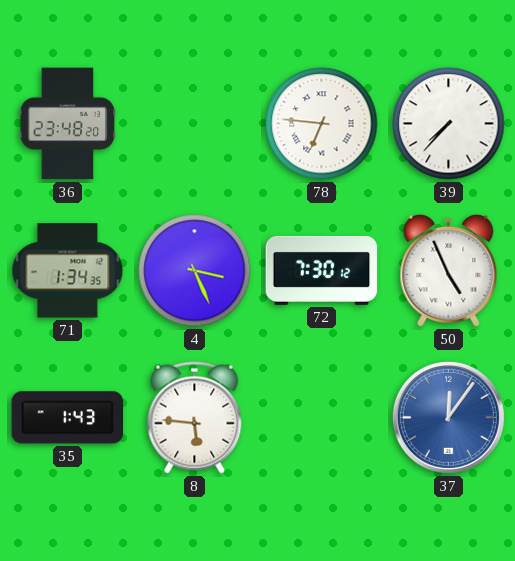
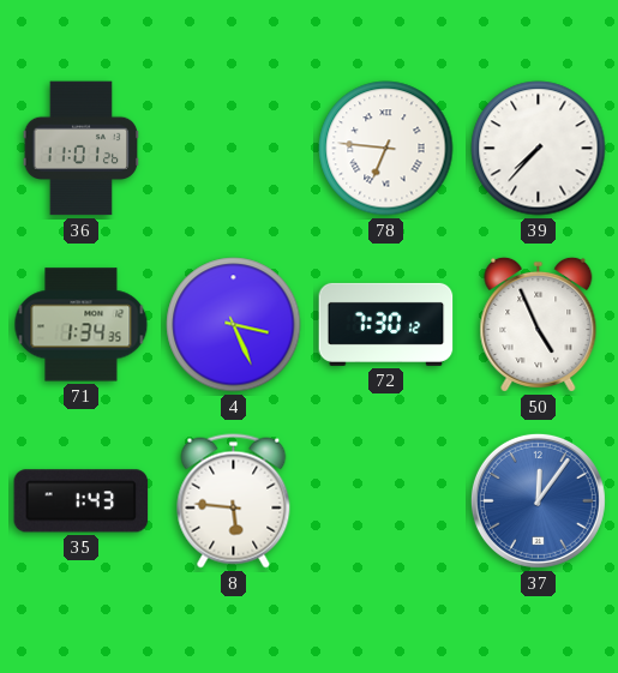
36: 23:48 -> 11:01
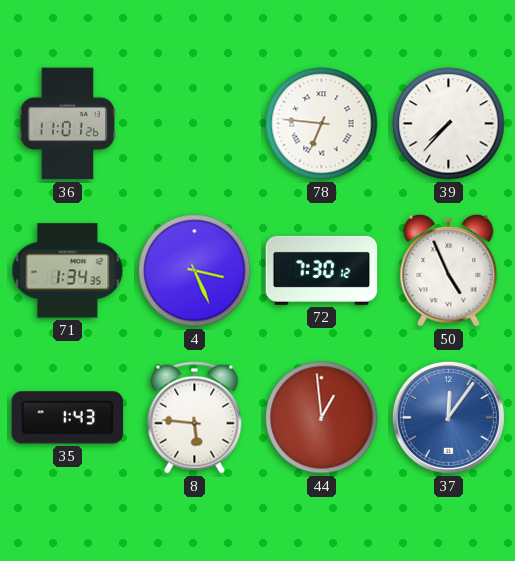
44: none -> 12:59
